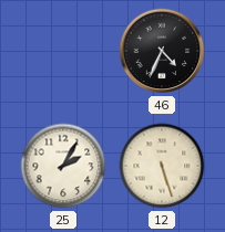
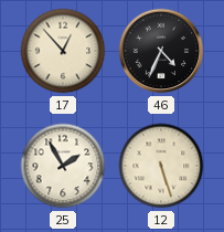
17: none -> 12:53
25: 2:05 -> 1:55
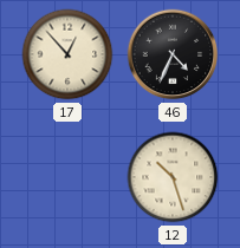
25: 1:55 -> none
12: 5:27 -> 10:27
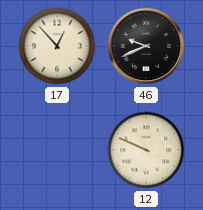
46: 4:34 -> 9:41
12: 10:27 -> 9:49
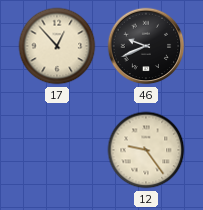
12: 9:49 -> 9:24
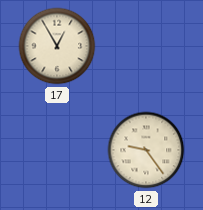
17: 12:53 -> 12:55
46: 9:41 -> none
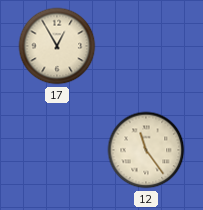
12: 9:24 -> 11:24
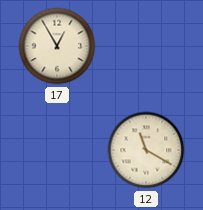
12: 11:24 -> 11:20
